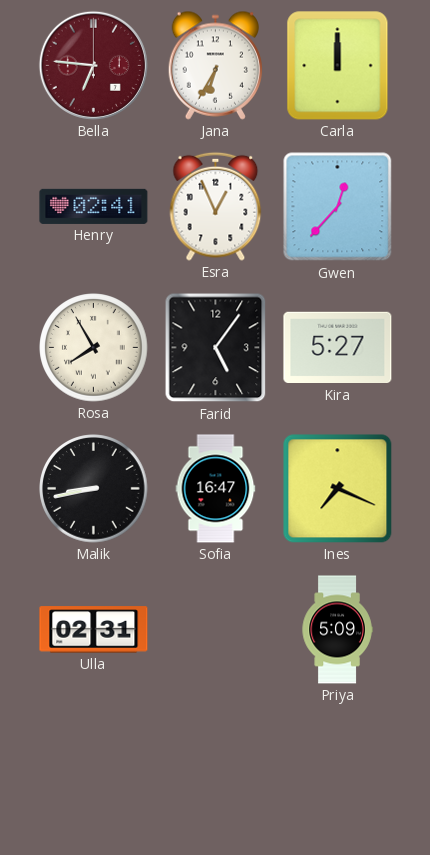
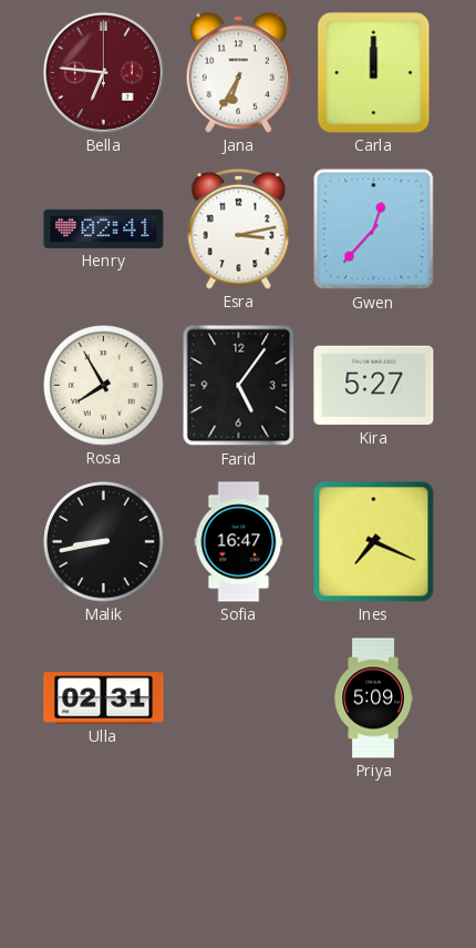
Esra: 12:56 -> 3:13
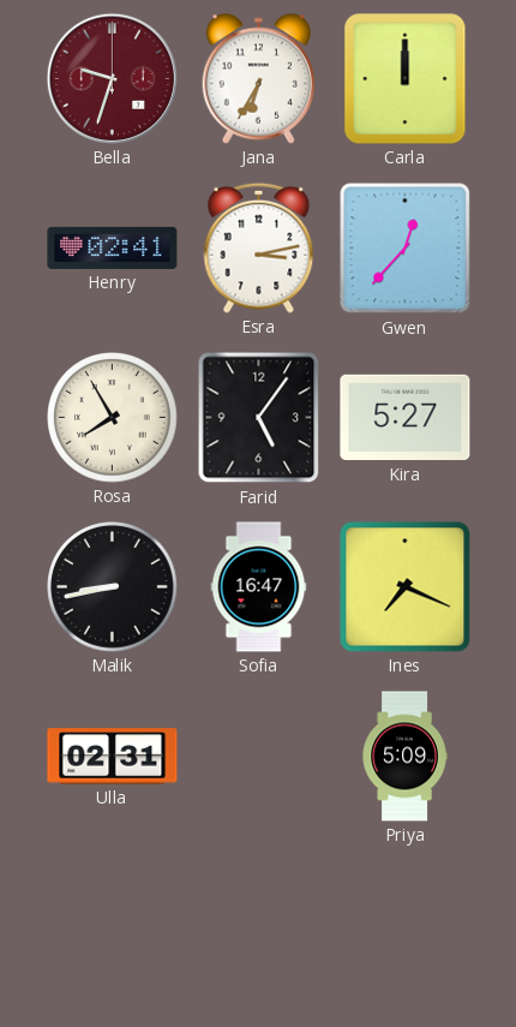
Bella: 6:46 -> 9:33
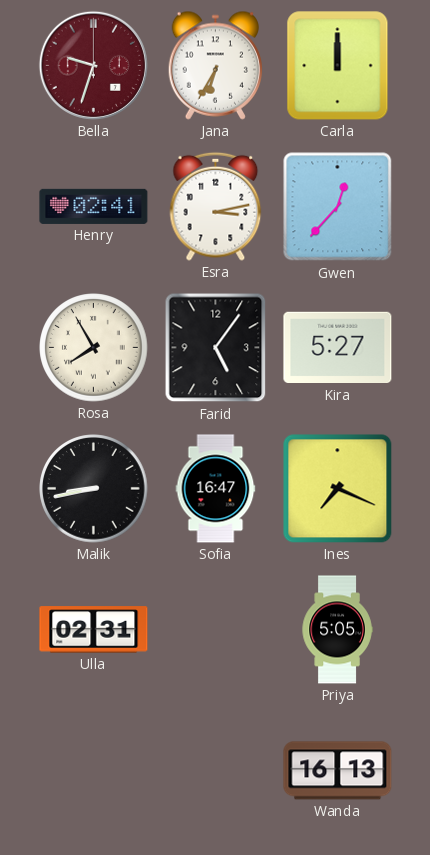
Priya: 5:09 -> 5:05
Wanda: none -> 16:13
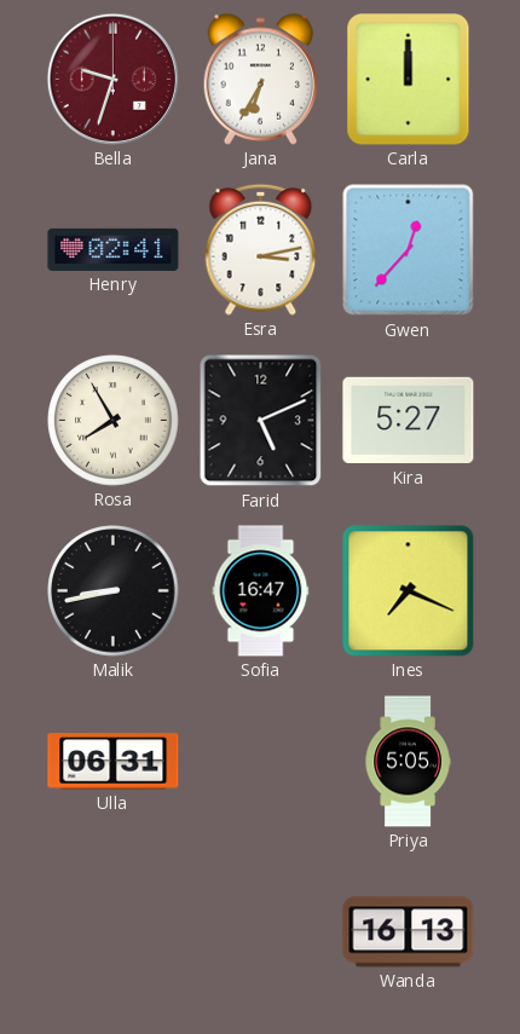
Farid: 5:06 -> 5:11
Ulla: 02:31 -> 06:31
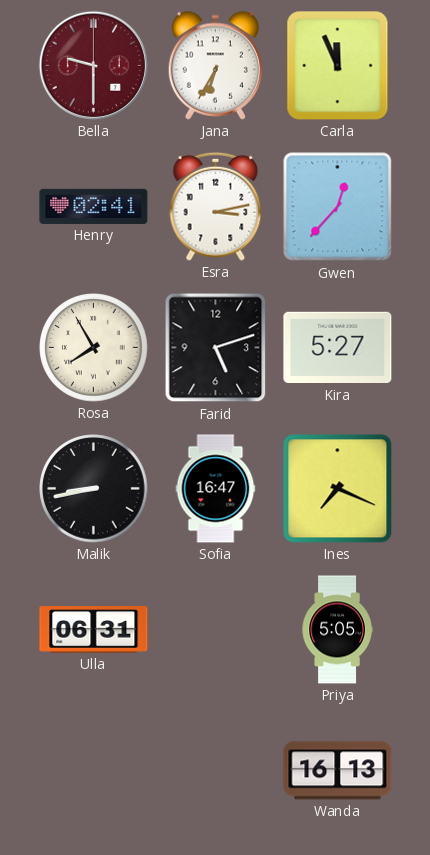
Bella: 9:33 -> 9:30
Carla: 12:00 -> 11:56
Farid: 5:11 -> 5:12
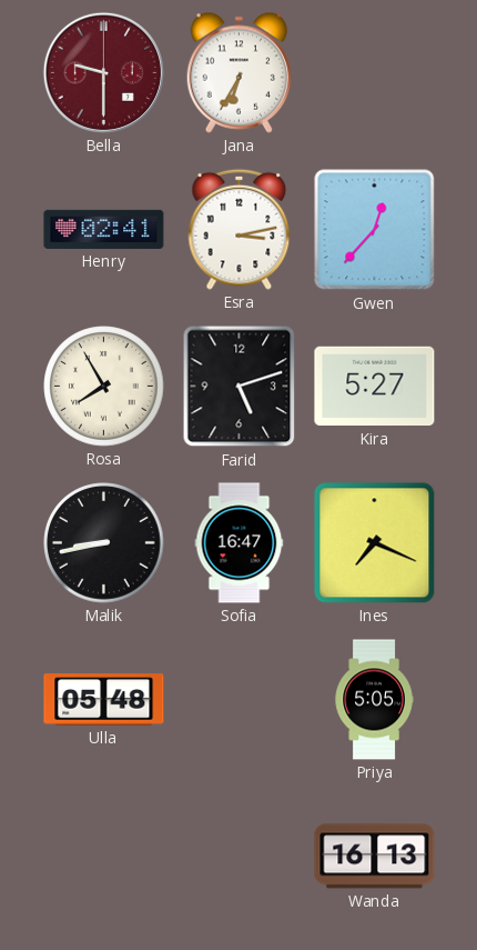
Carla: 11:56 -> none
Ulla: 06:31 -> 05:48
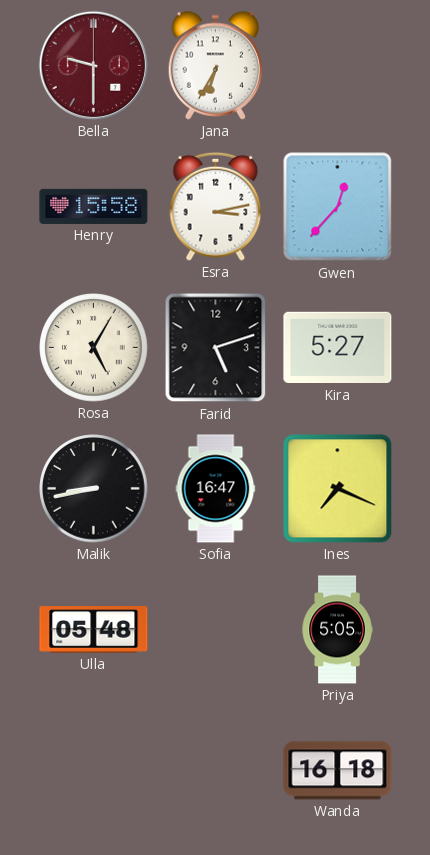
Henry: 02:41 -> 15:58
Rosa: 7:55 -> 5:05
Wanda: 16:13 -> 16:18
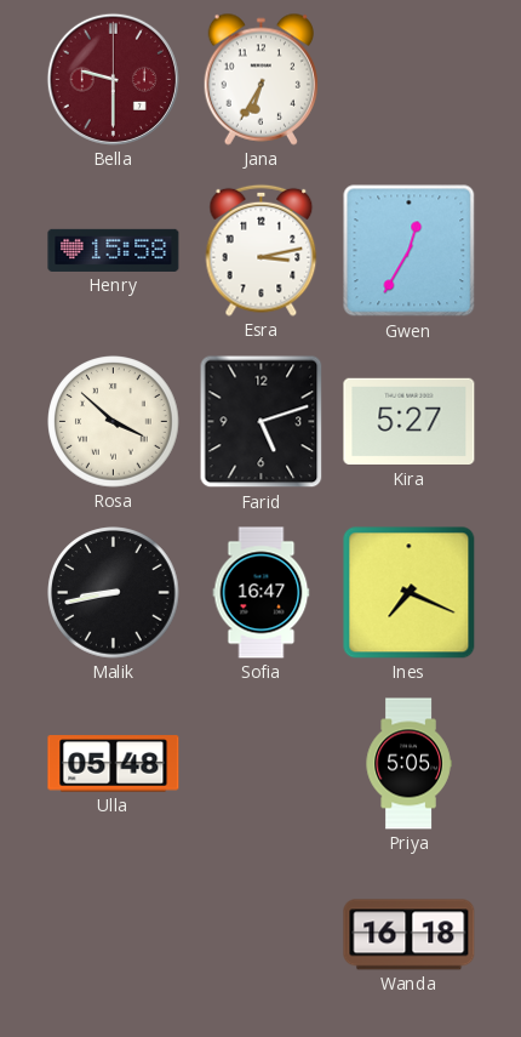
Gwen: 12:37 -> 12:35
Rosa: 5:05 -> 3:52
